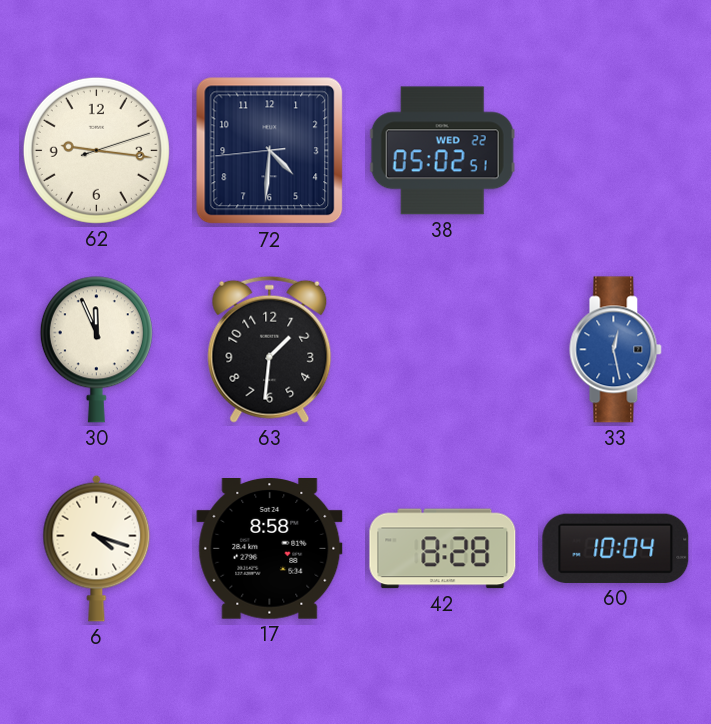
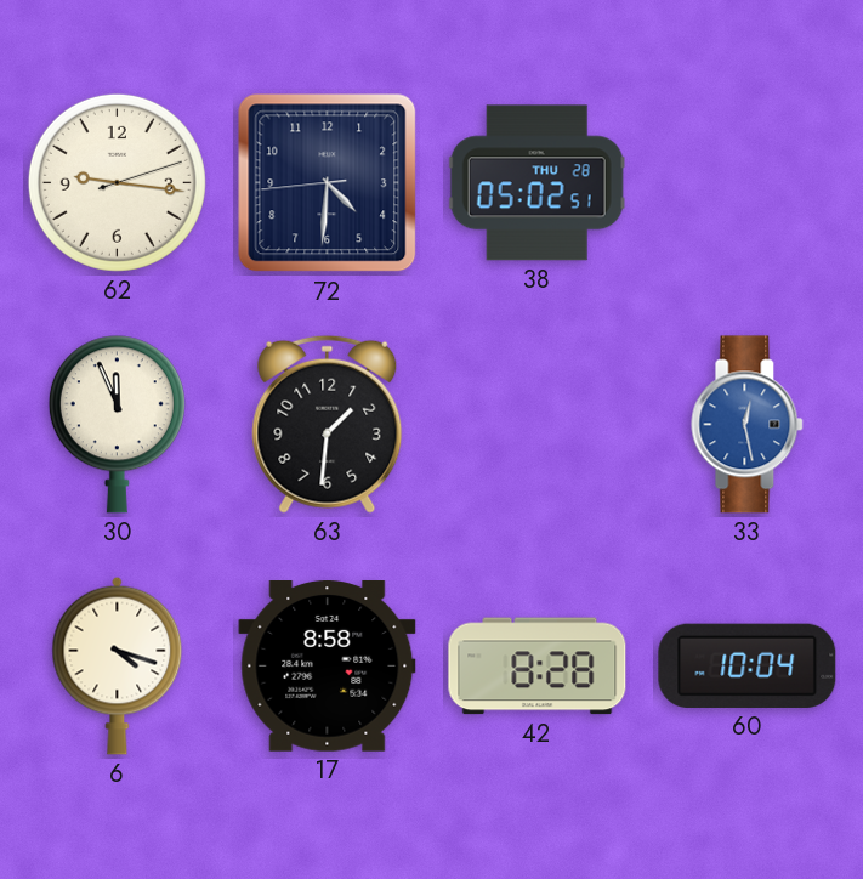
38 date: WED 22 -> THU 28
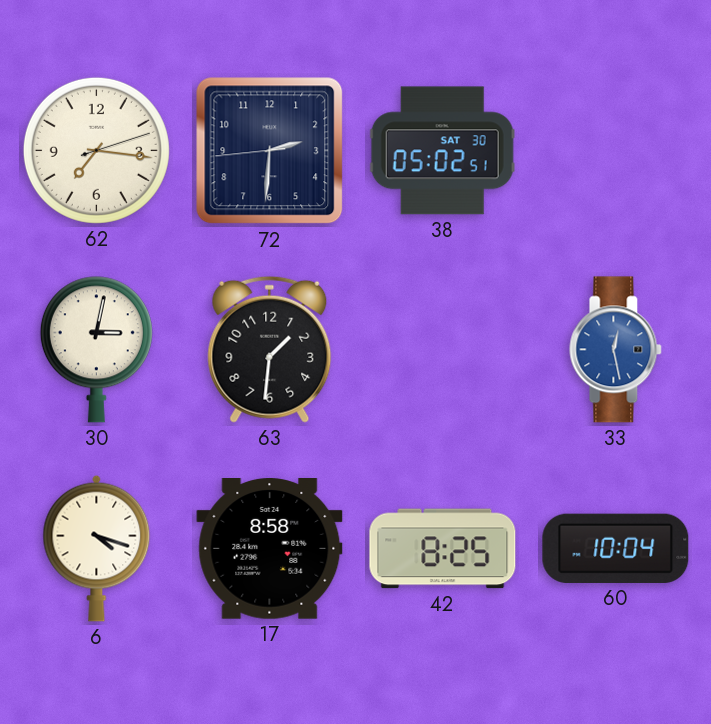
62: 9:16 -> 7:16
72: 4:30 -> 2:30
38 date: THU 28 -> SAT 30
30: 11:56 -> 3:02
42: 8:28 -> 8:25
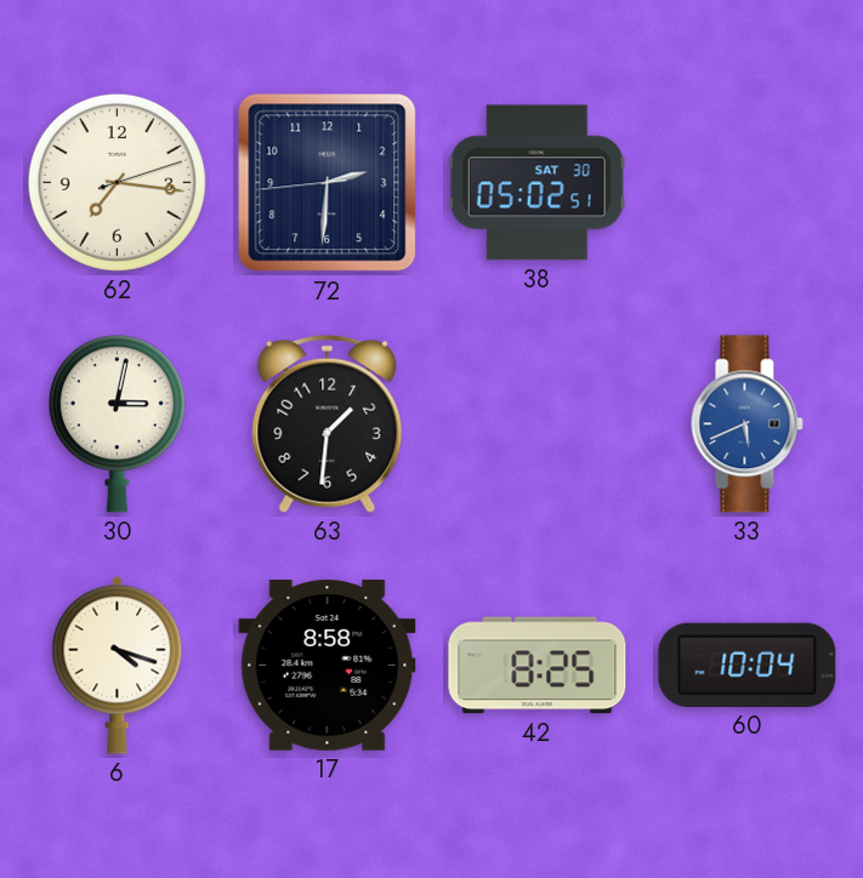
33: 12:28 -> 5:41
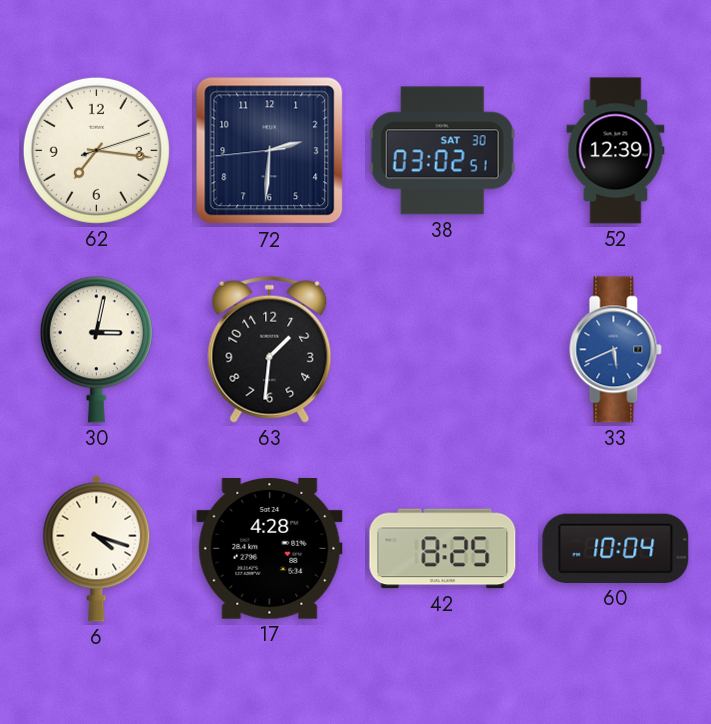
38: 05:02 -> 03:02
52: none -> 12:39
17: 8:58 -> 4:28
